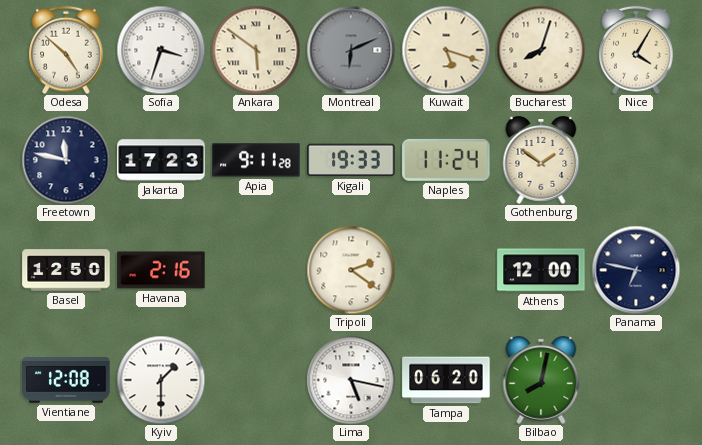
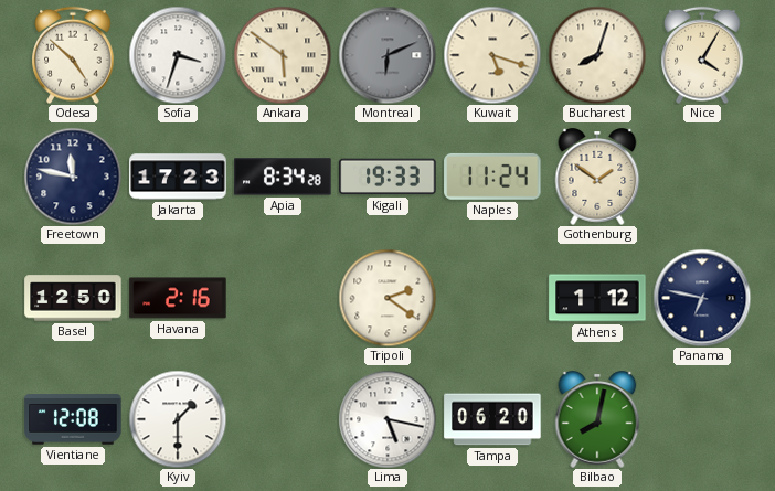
Apia: 9:11 -> 8:34
Athens: 12:00 -> 1:12
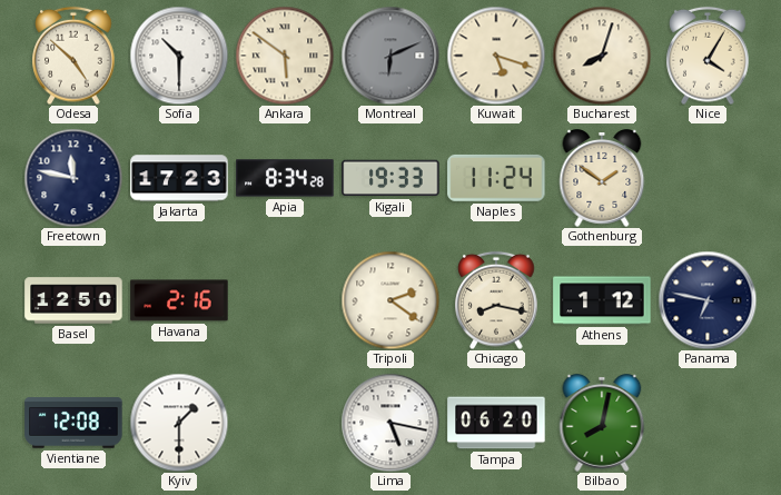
Sofia: 3:33 -> 10:30
Chicago: none -> 8:17
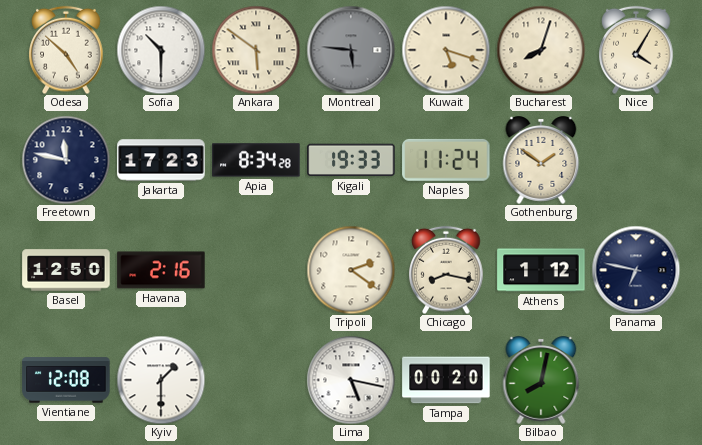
Montreal: 6:11 -> 5:46
Tampa: 06:20 -> 00:20
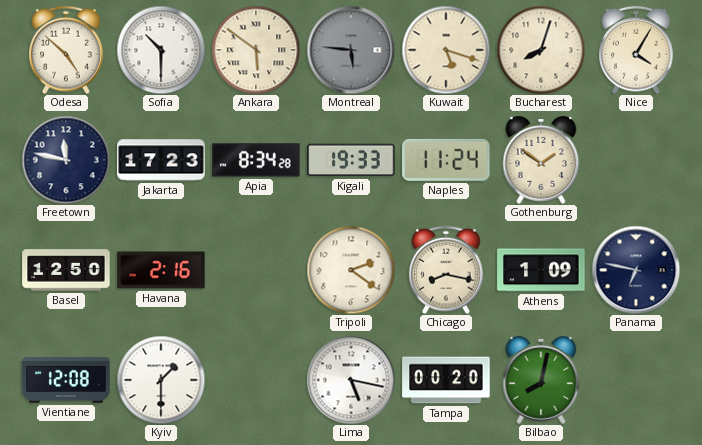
Athens: 1:12 -> 1:09
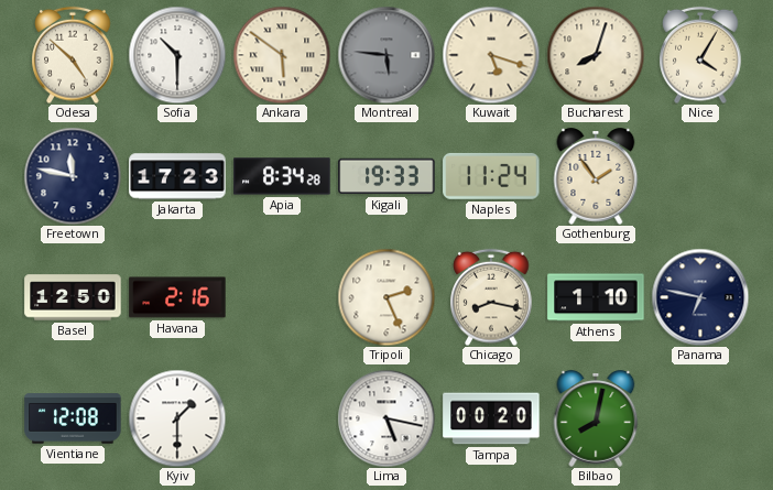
Gothenburg: 1:51 -> 1:54
Tripoli: 2:21 -> 2:26
Athens: 1:09 -> 1:10
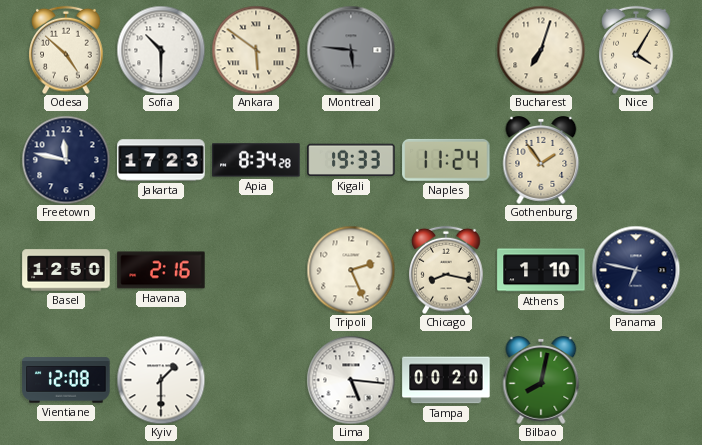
Kuwait: 5:18 -> none
Bucharest: 8:03 -> 7:03
Lima: 5:17 -> 5:16
